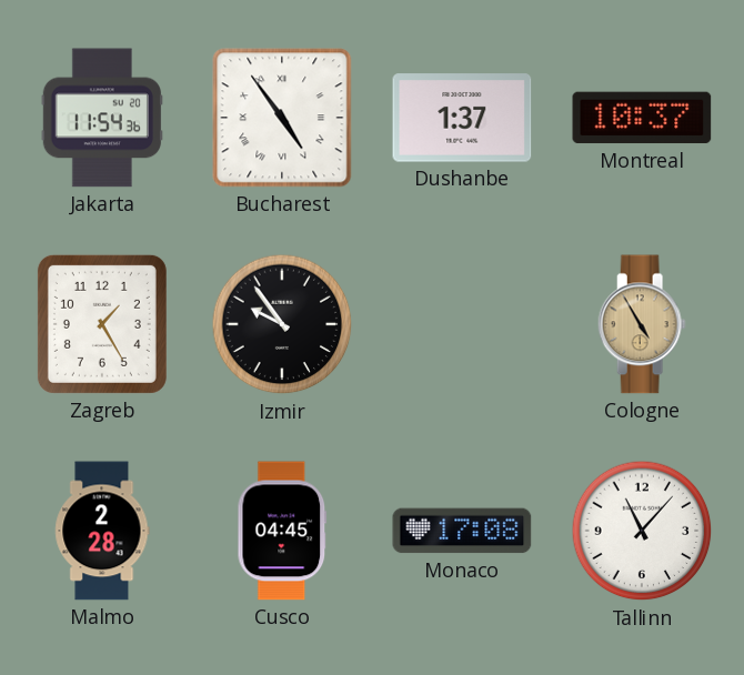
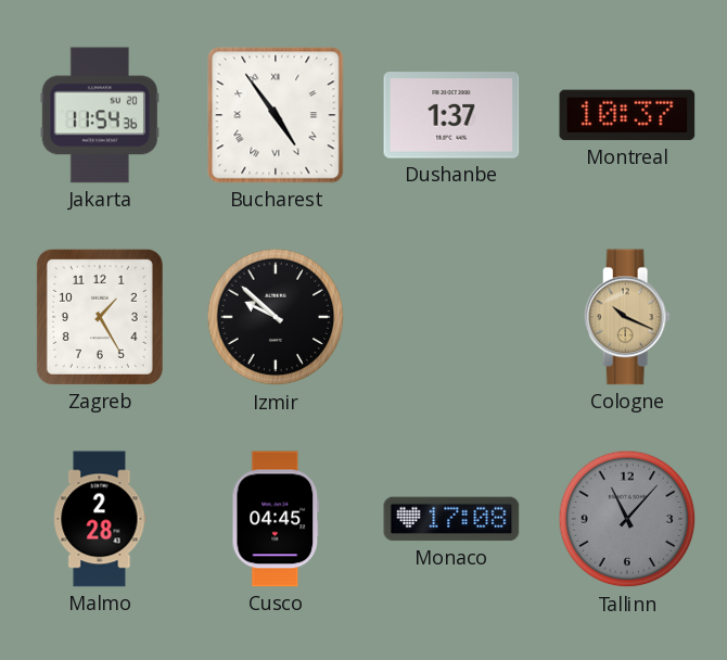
Izmir: 9:54 -> 9:52
Cologne: 4:55 -> 10:19
Tallinn dial: white -> grey
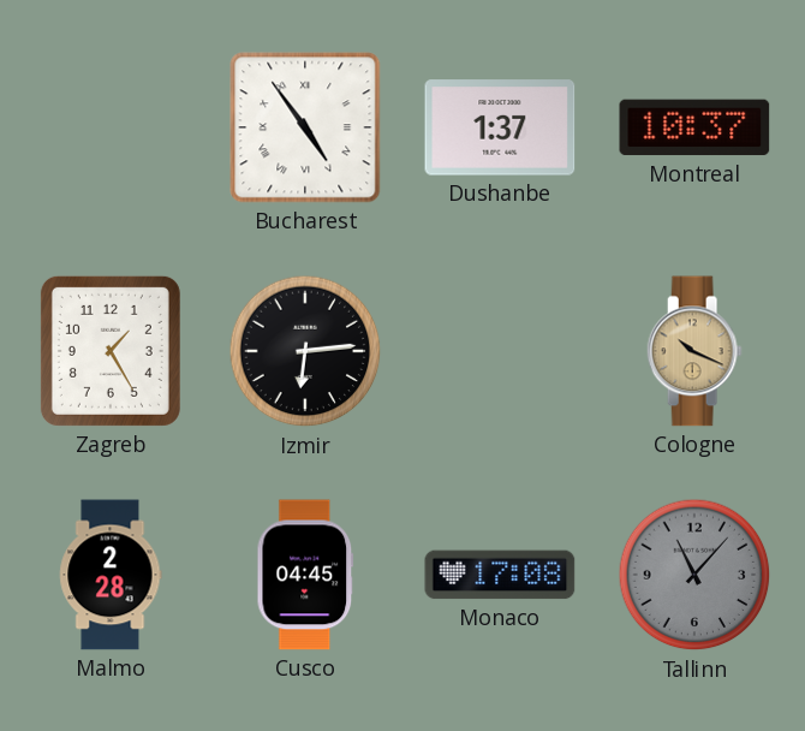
Jakarta: 11:54 -> none
Izmir: 9:52 -> 6:14
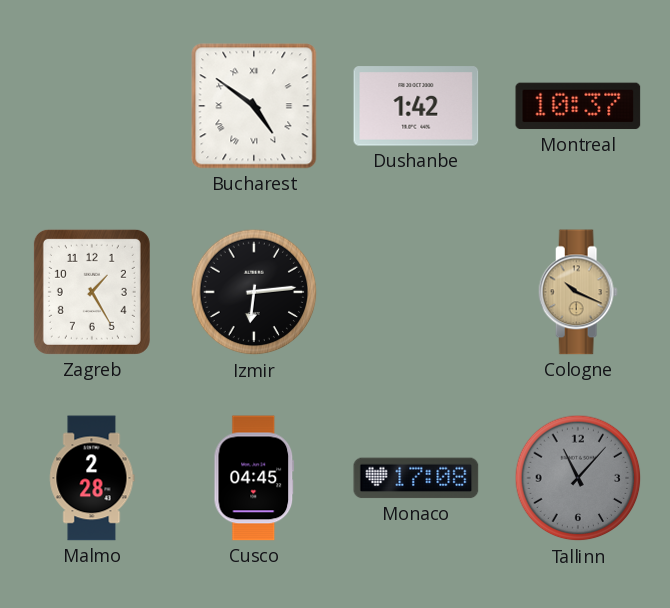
Bucharest: 4:54 -> 4:51
Dushanbe: 1:37 -> 1:42
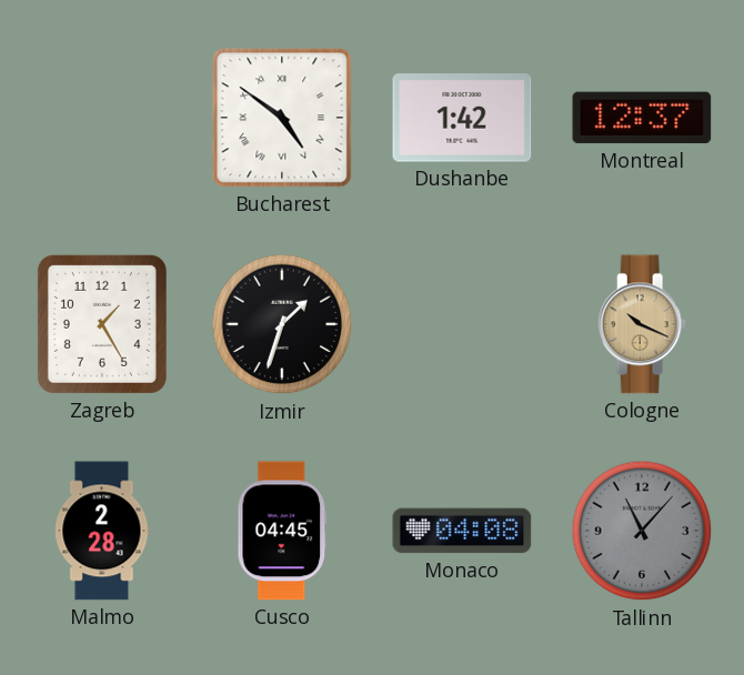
Montreal: 10:37 -> 12:37
Izmir: 6:14 -> 1:33
Monaco: 17:08 -> 04:08
